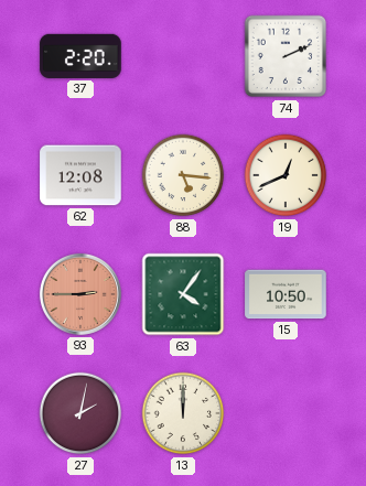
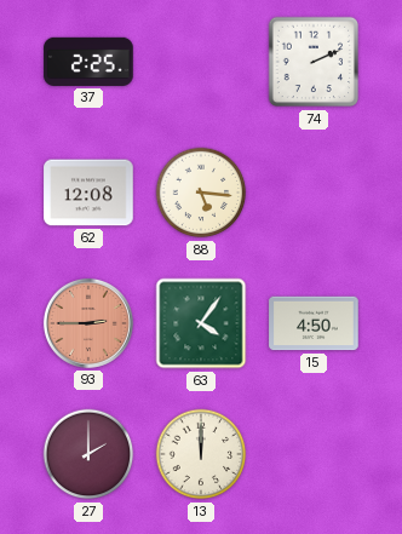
37: 2:20 -> 2:25
19: 12:41 -> none
15: 10:50 -> 4:50
27: 2:02 -> 2:00
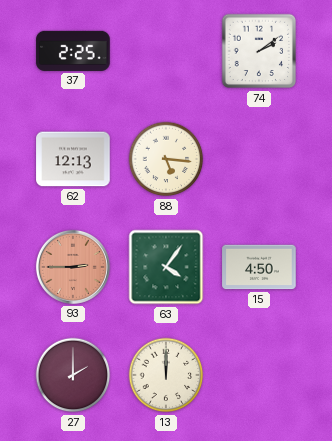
74: 2:11 -> 2:09
62: 12:08 -> 12:13
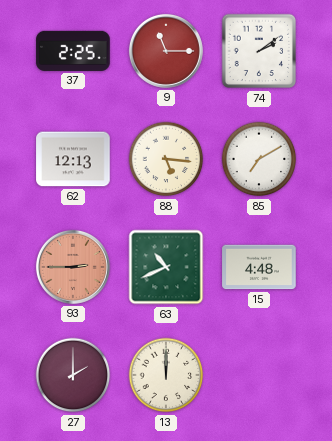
9: none -> 11:15
85: none -> 7:10
63: 4:06 -> 10:41
15: 4:50 -> 4:48
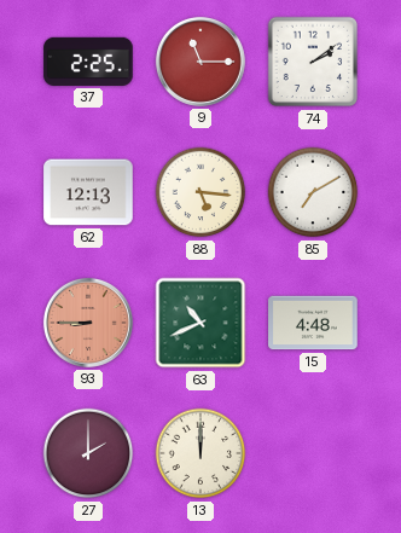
93: 2:45 -> 8:45
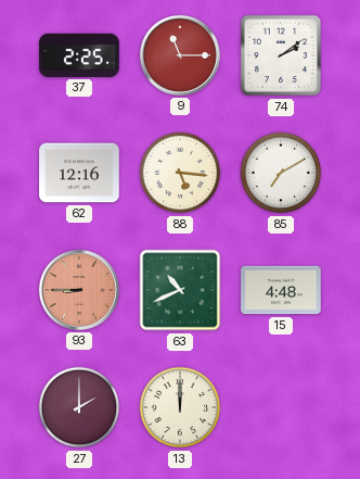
62: 12:13 -> 12:16
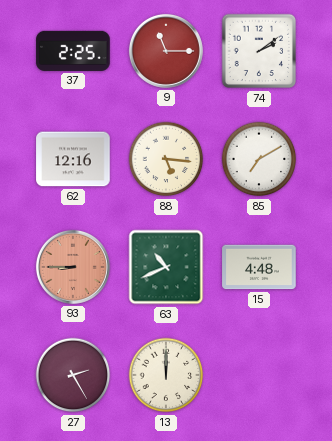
27: 2:00 -> 2:25
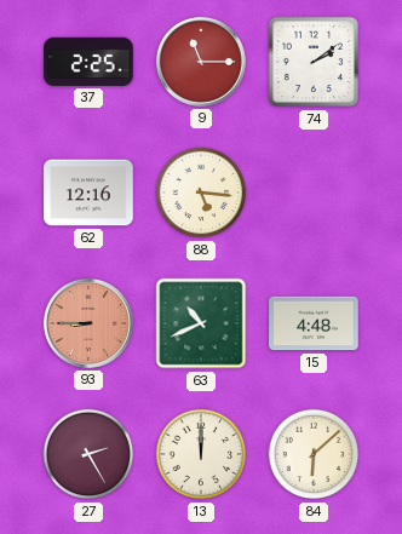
85: 7:10 -> none
84: none -> 6:08
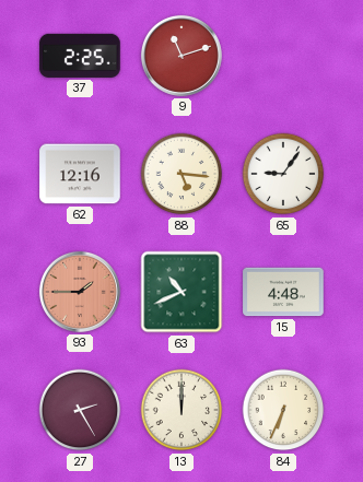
9: 11:15 -> 11:12
74: 2:09 -> none
65: none -> 9:06
93: 8:45 -> 1:45
84: 6:08 -> 6:34
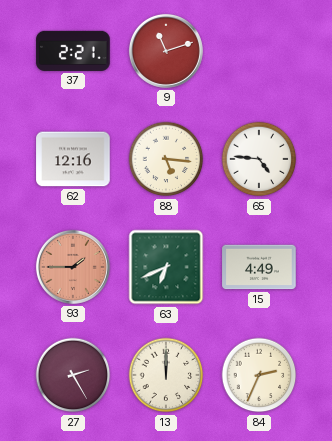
37: 2:25 -> 2:21
65: 9:06 -> 4:46
63: 10:41 -> 6:41
15: 4:48 -> 4:49
84: 6:34 -> 2:34
